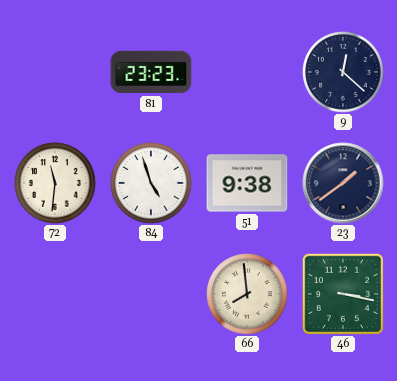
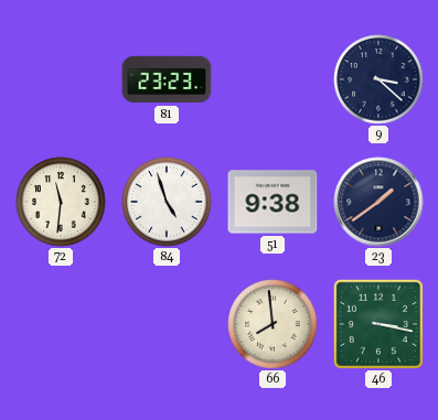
9: 12:22 -> 3:22
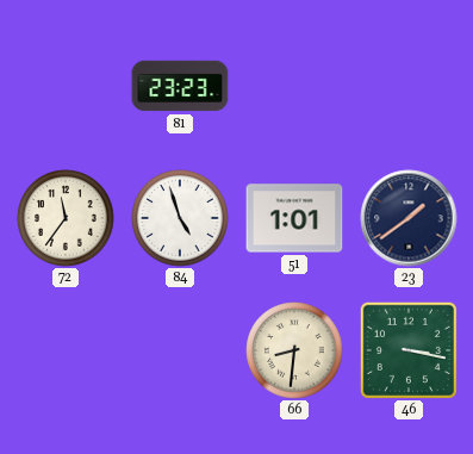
9: 3:22 -> none
72: 11:31 -> 11:36
51: 9:38 -> 1:01
66: 7:59 -> 8:31
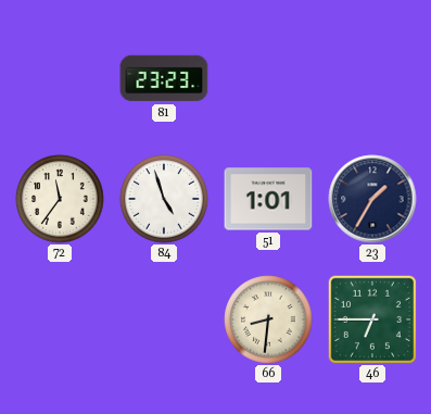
23: 1:39 -> 1:35
46: 3:17 -> 6:45
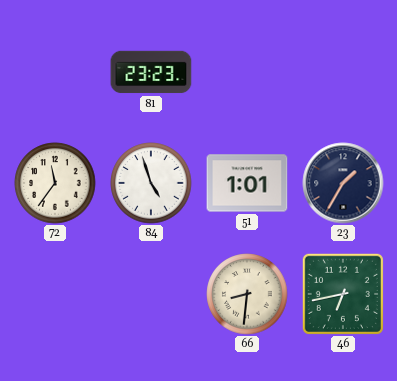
46: 6:45 -> 6:43
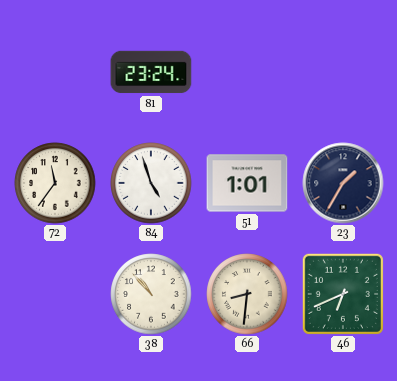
81: 23:23 -> 23:24
38: none -> 10:53
46: 6:43 -> 6:41
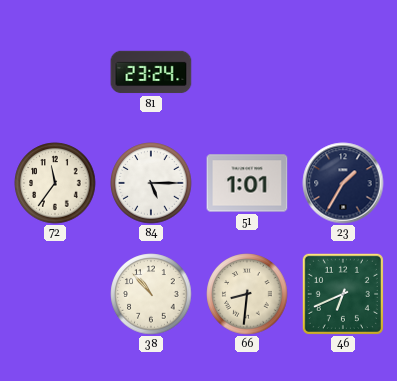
84: 4:57 -> 5:15
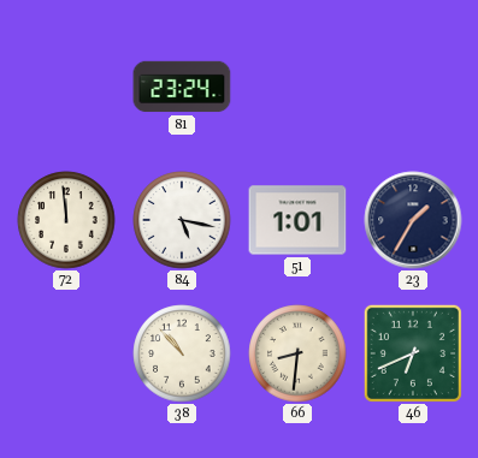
72: 11:36 -> 11:59
84: 5:15 -> 5:17
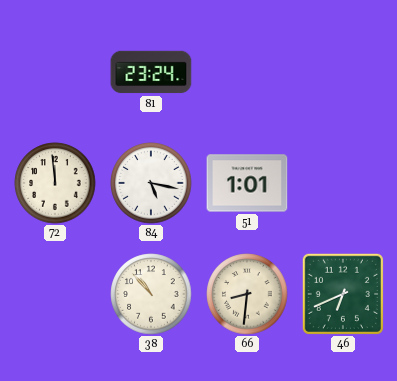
23: 1:35 -> none
